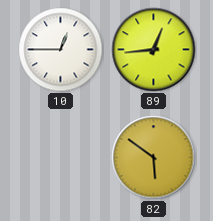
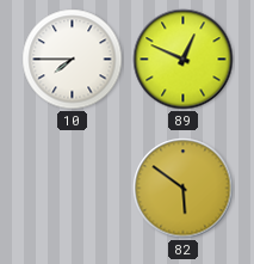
10: 12:45 -> 7:45
89: 12:44 -> 12:49
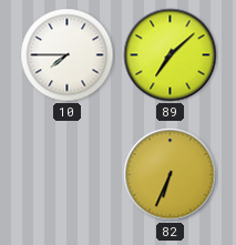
89: 12:49 -> 7:08
82: 5:51 -> 6:34
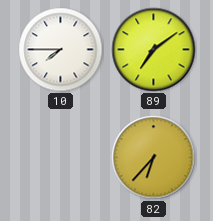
89: 7:08 -> 7:09
82: 6:34 -> 6:37
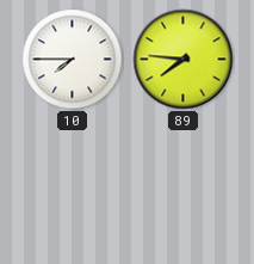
89: 7:09 -> 7:46
82: 6:37 -> none
